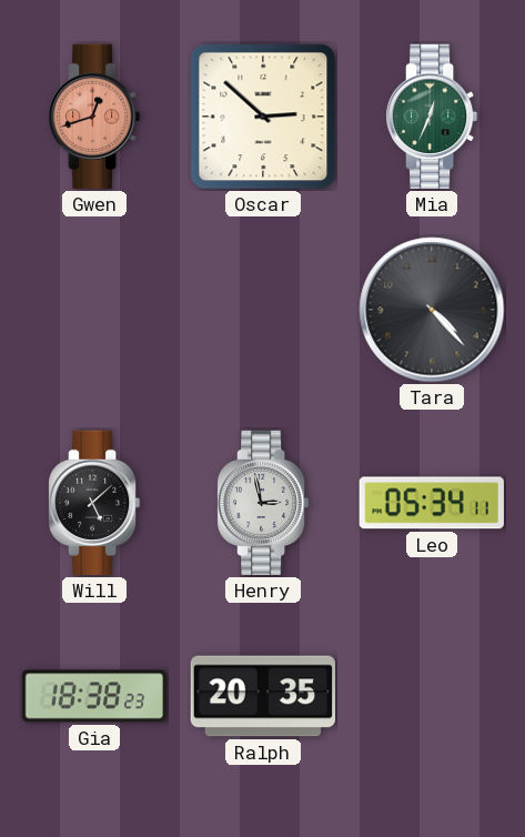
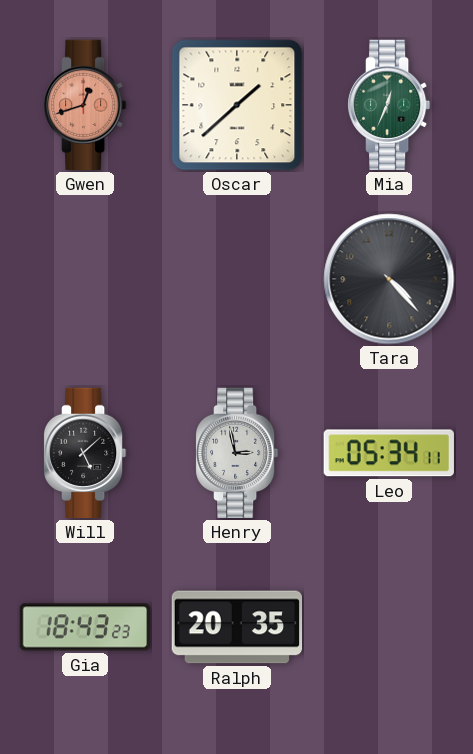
Oscar: 2:52 -> 1:38
Gia: 18:38 -> 18:43
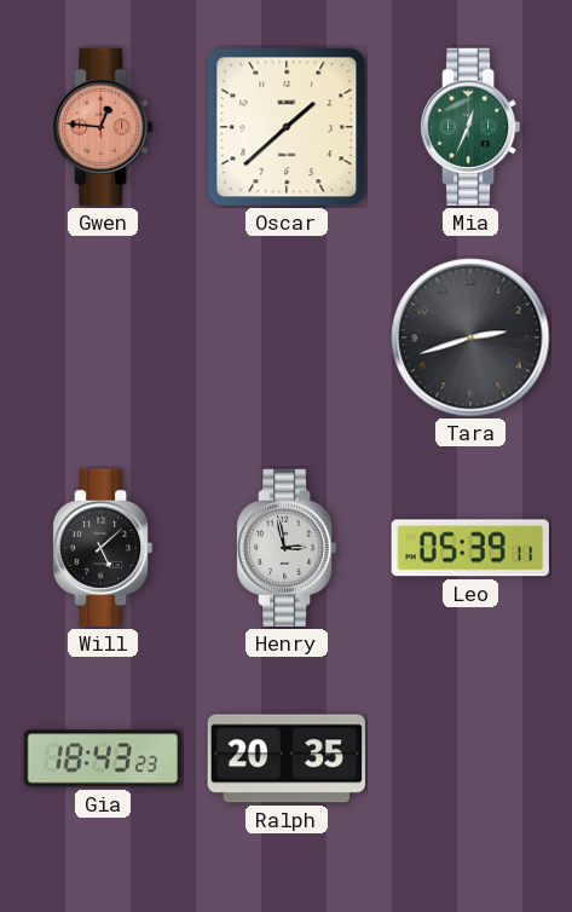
Gwen: 12:42 -> 12:46
Tara: 4:23 -> 2:42
Leo: 05:34 -> 05:39
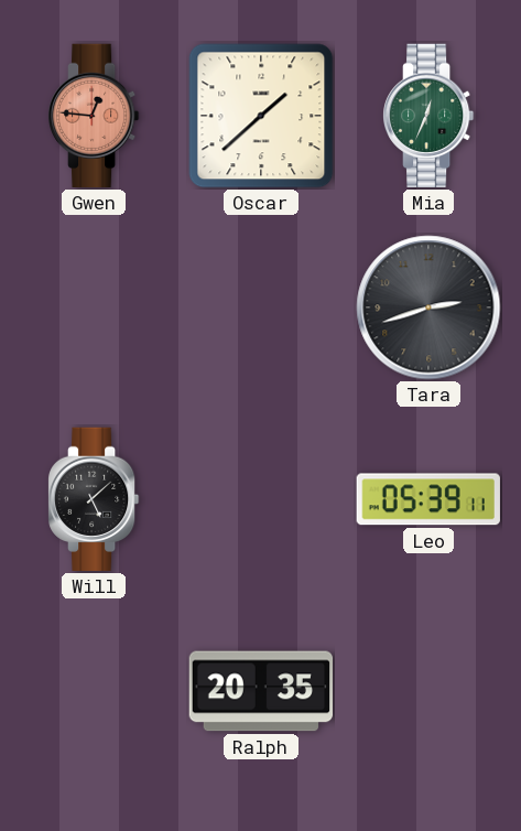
Henry: 2:58 -> none
Gia: 18:43 -> none
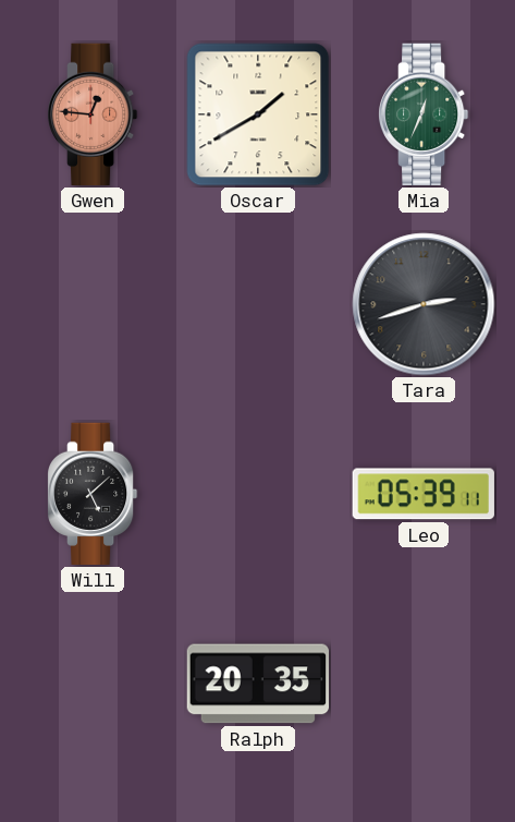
Oscar: 1:38 -> 1:40
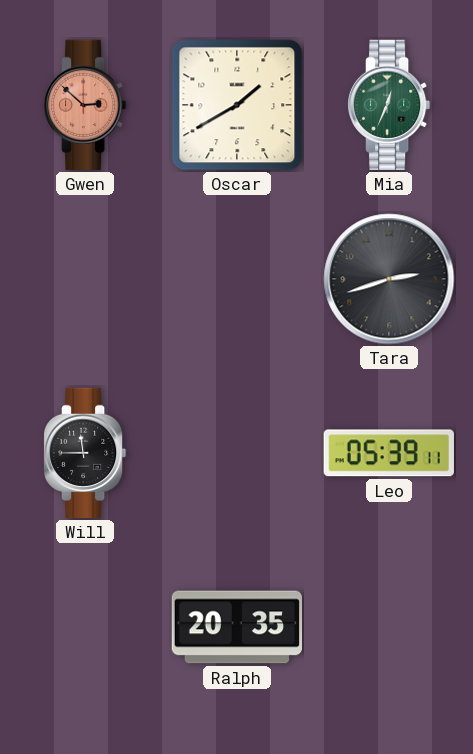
Gwen: 12:46 -> 2:52
Will: 5:08 -> 11:45
